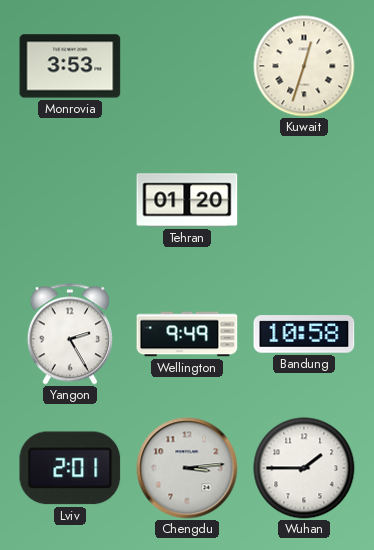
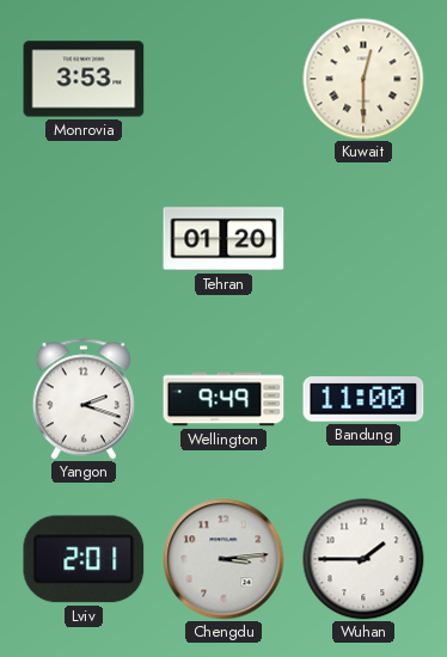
Kuwait: 12:33 -> 12:30
Yangon: 2:25 -> 2:18
Bandung: 10:58 -> 11:00
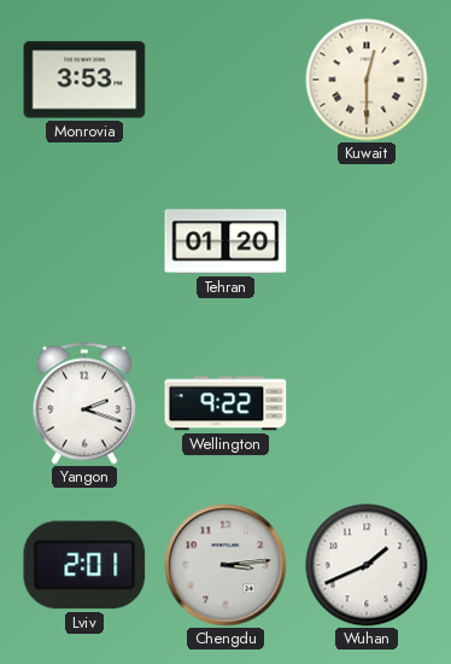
Wellington: 9:49 -> 9:22
Bandung: 11:00 -> none
Wuhan: 1:45 -> 1:41
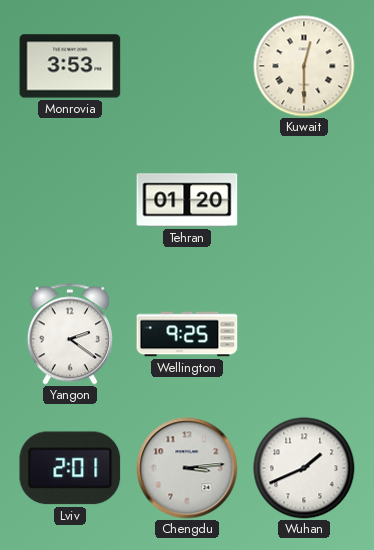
Yangon: 2:18 -> 2:21
Wellington: 9:22 -> 9:25
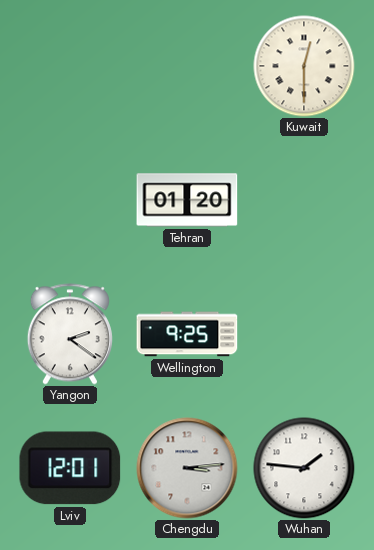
Monrovia: 3:53 -> none
Lviv: 2:01 -> 12:01
Wuhan: 1:41 -> 1:46
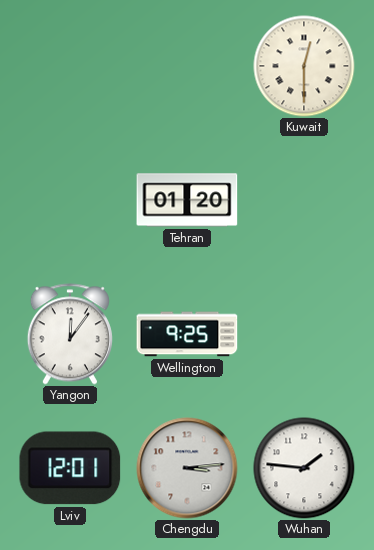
Yangon: 2:21 -> 12:06
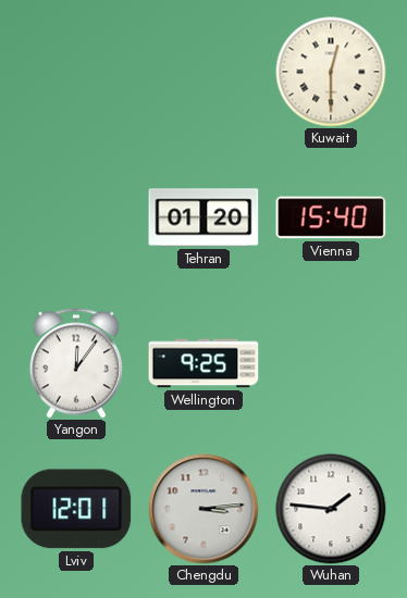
Vienna: none -> 15:40
